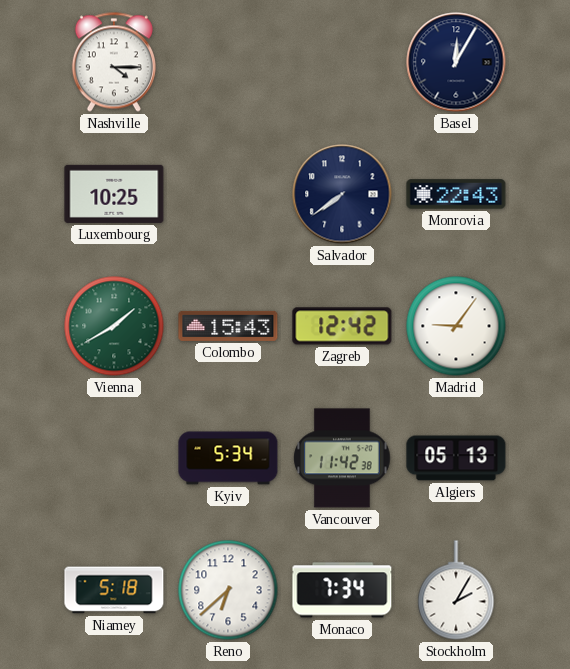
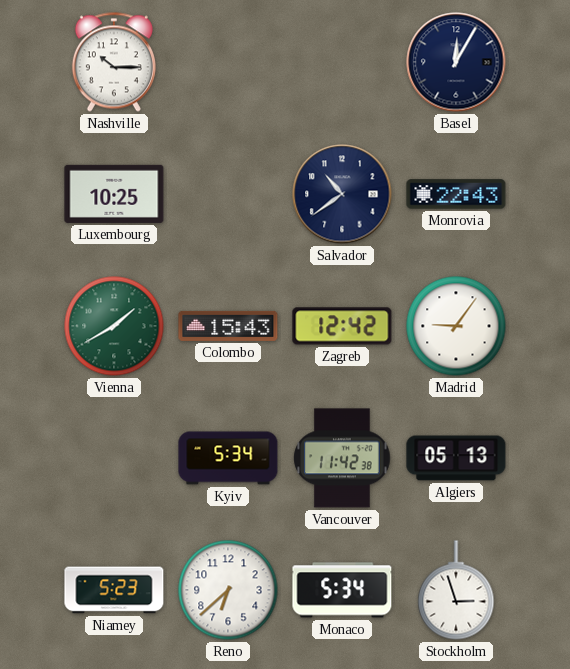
Nashville: 4:15 -> 10:15
Salvador: 7:39 -> 10:39
Niamey: 5:18 -> 5:23
Monaco: 7:34 -> 5:34
Stockholm: 2:05 -> 2:57
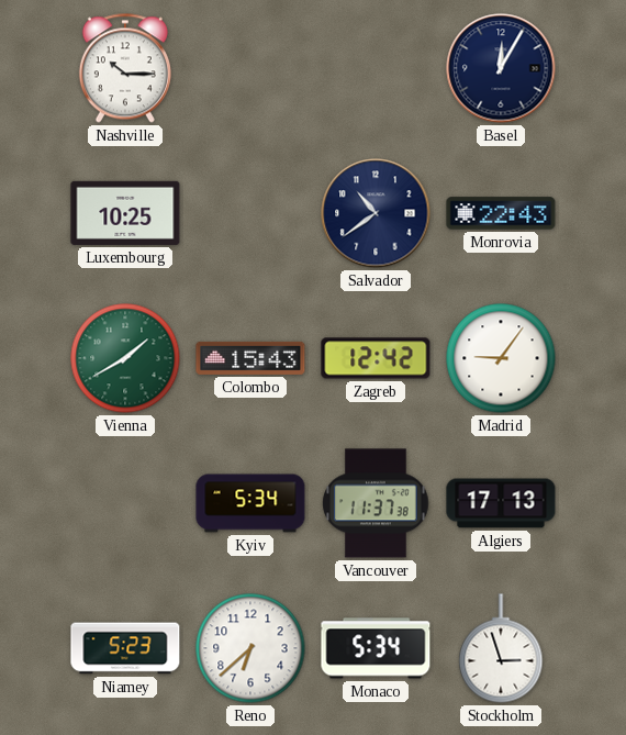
Vancouver: 11:42 -> 11:37
Algiers: 05:13 -> 17:13
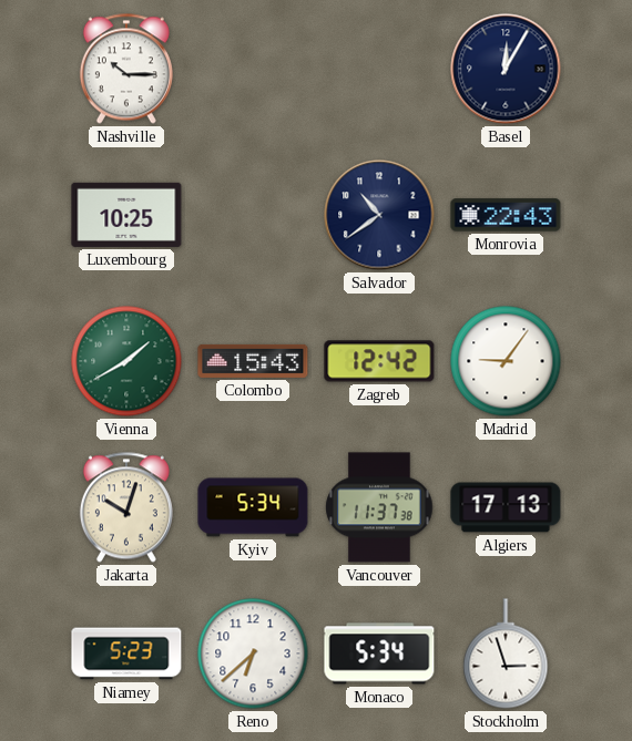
Jakarta: none -> 10:03
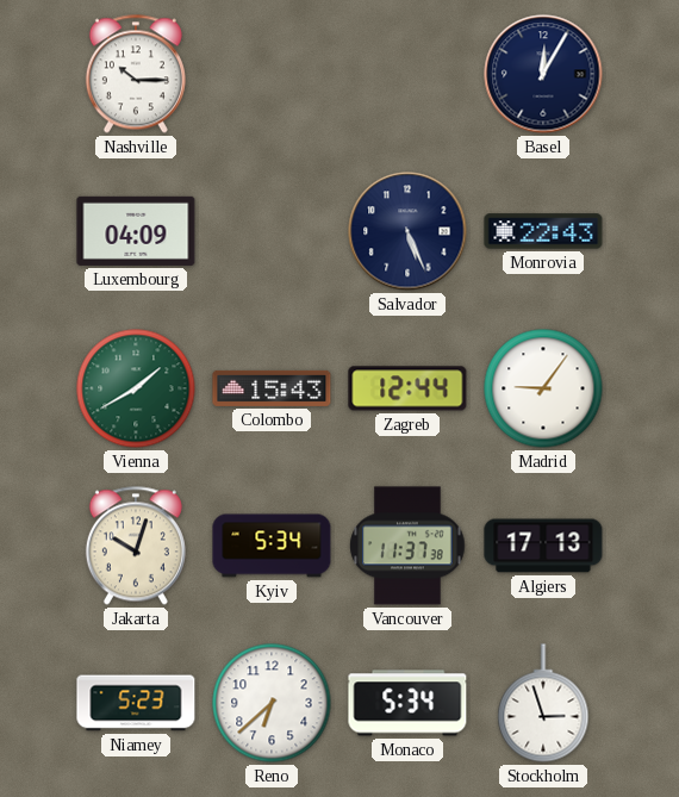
Luxembourg: 10:25 -> 04:09
Salvador: 10:39 -> 5:26
Zagreb: 12:42 -> 12:44
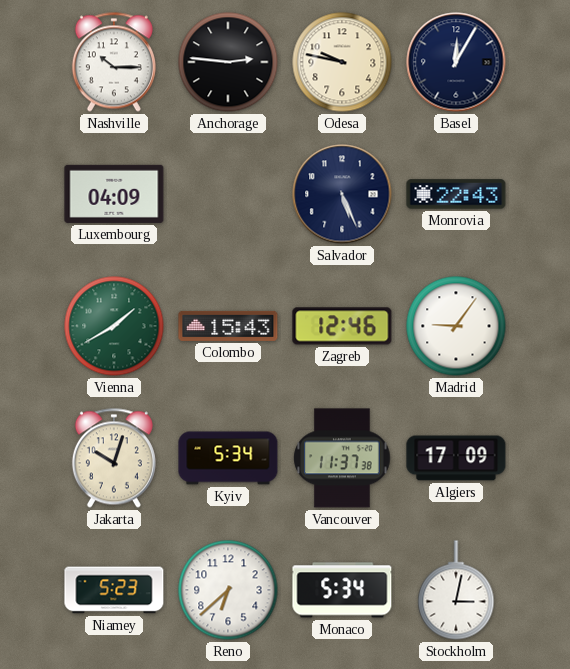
Anchorage: none -> 2:46
Odesa: none -> 9:47
Zagreb: 12:44 -> 12:46
Algiers: 17:13 -> 17:09
Stockholm: 2:57 -> 3:02
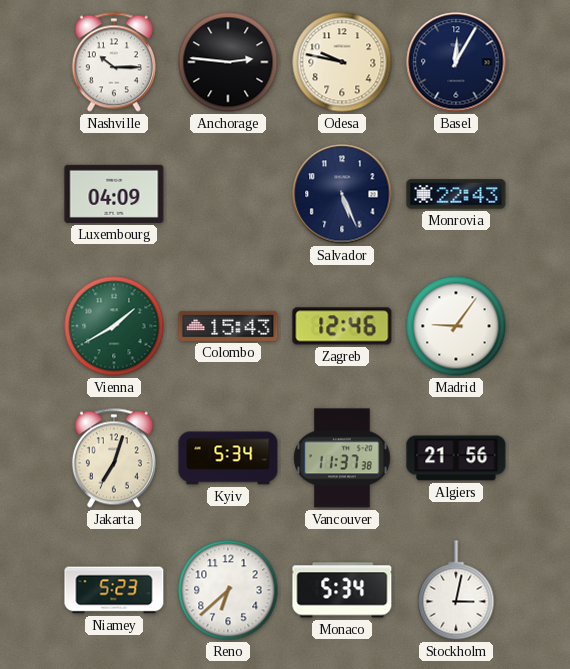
Jakarta: 10:03 -> 7:03
Algiers: 17:09 -> 21:56
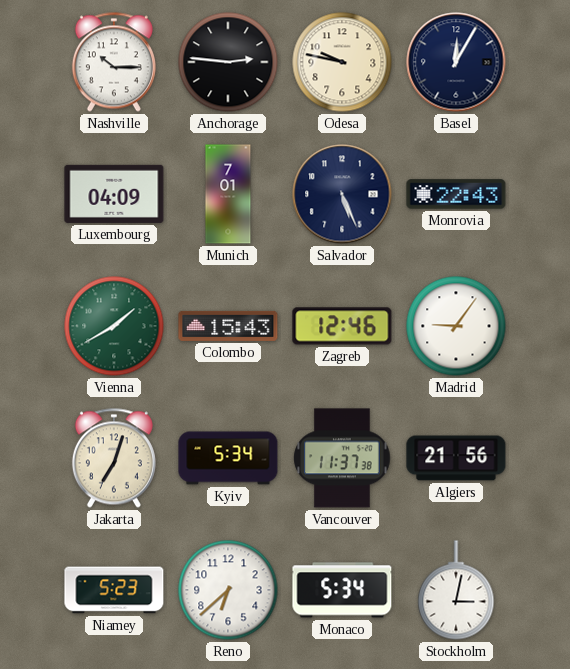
Munich: none -> 7:01
